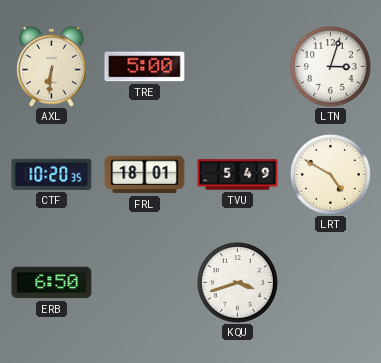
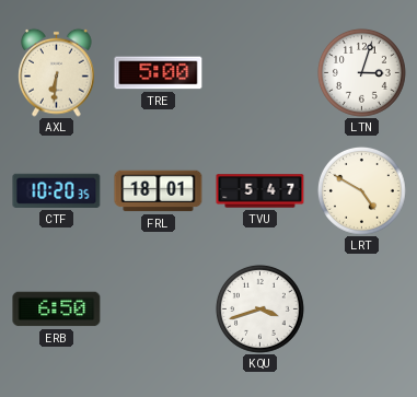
TVU: 5:49 -> 5:47
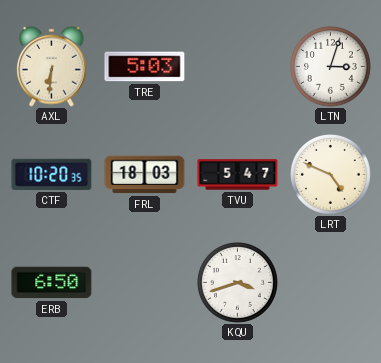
TRE: 5:00 -> 5:03
FRL: 18:01 -> 18:03
LRT: 4:50 -> 4:49
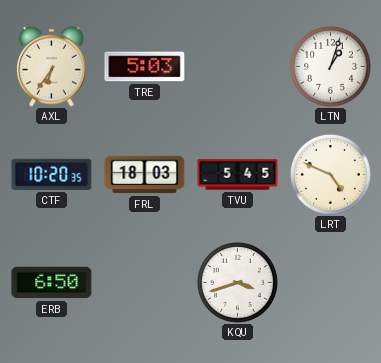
AXL: 6:31 -> 6:36
LTN: 3:03 -> 1:03
TVU: 5:47 -> 5:45
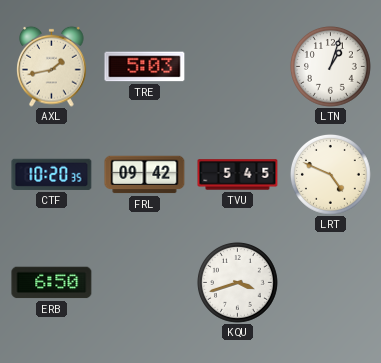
AXL: 6:36 -> 1:43
FRL: 18:03 -> 09:42
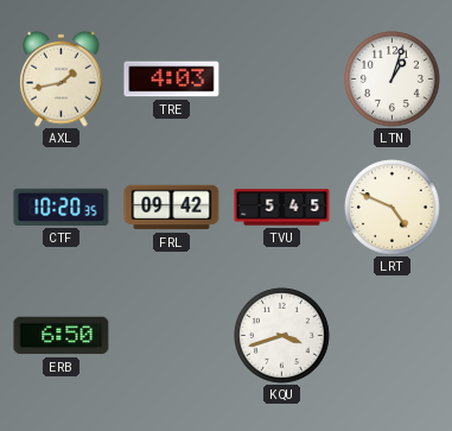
TRE: 5:03 -> 4:03
